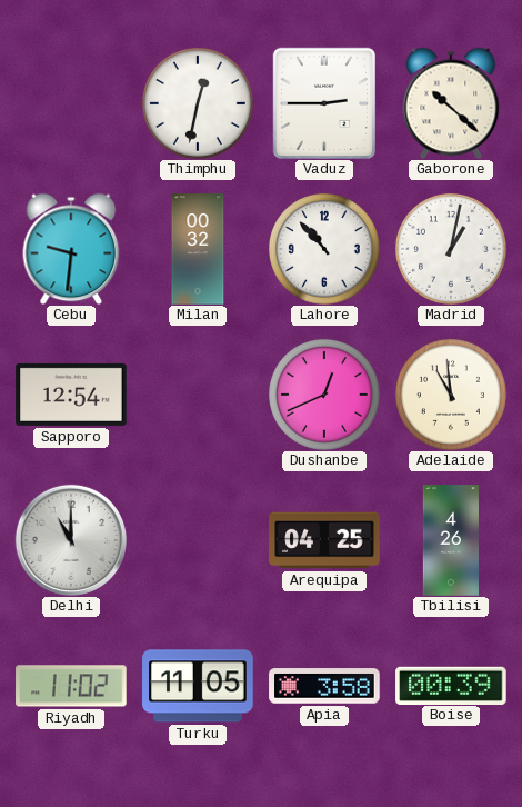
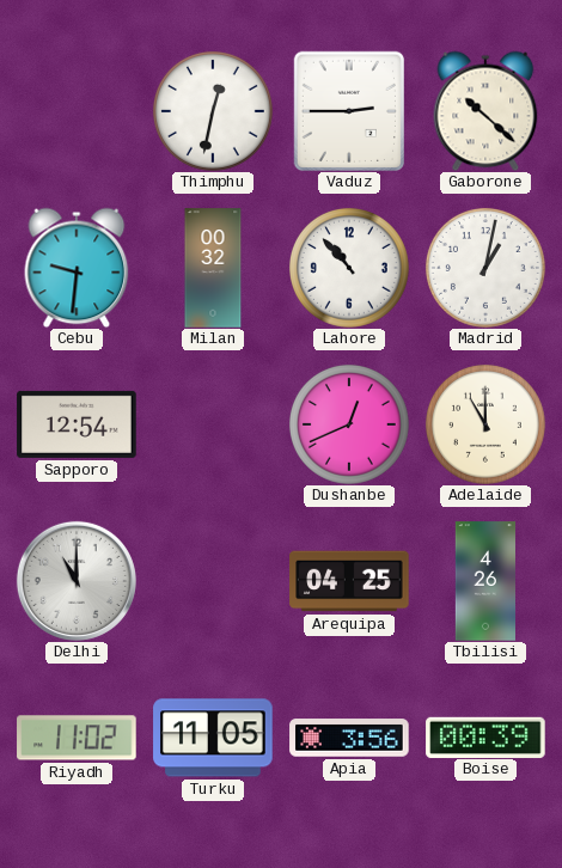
Adelaide: 10:59 -> 11:00
Apia: 3:58 -> 3:56
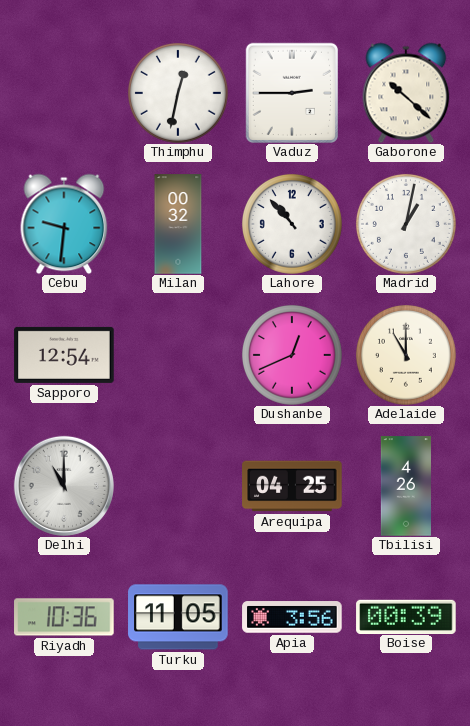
Riyadh: 11:02 -> 10:36
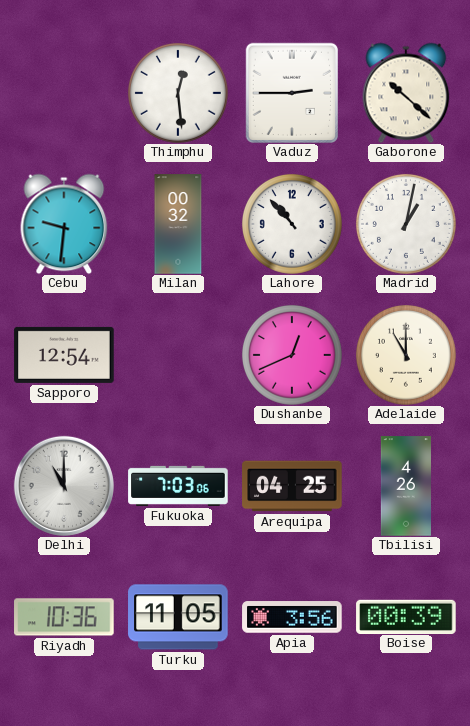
Thimphu: 12:32 -> 12:29
Fukuoka: none -> 7:03
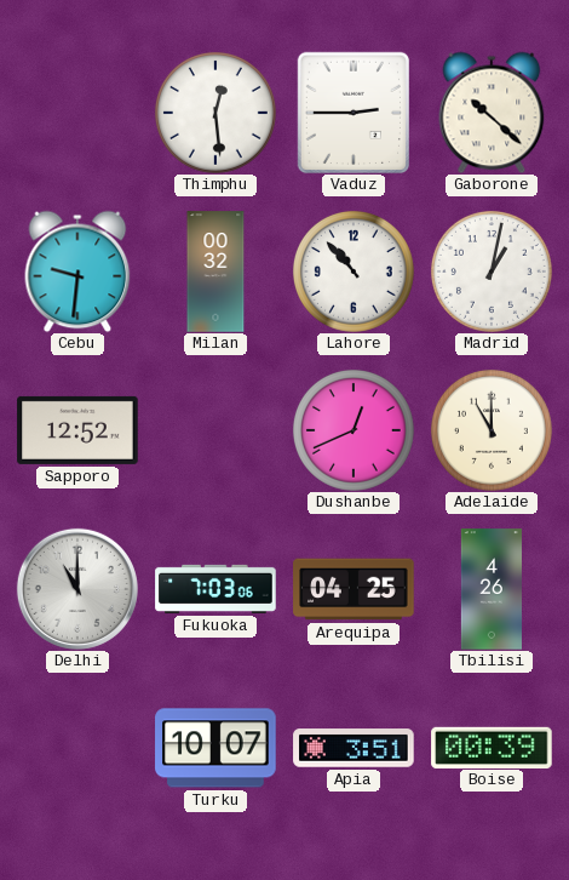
Sapporo: 12:54 -> 12:52
Riyadh: 10:36 -> none
Turku: 11:05 -> 10:07
Apia: 3:56 -> 3:51
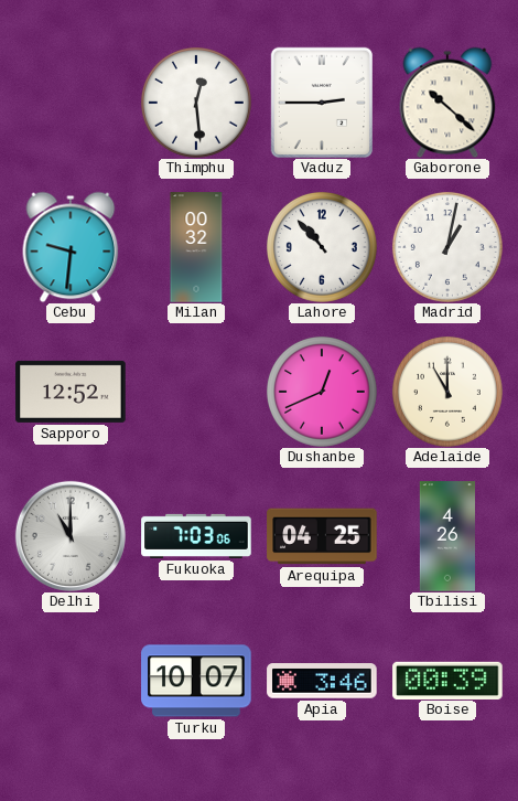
Apia: 3:51 -> 3:46
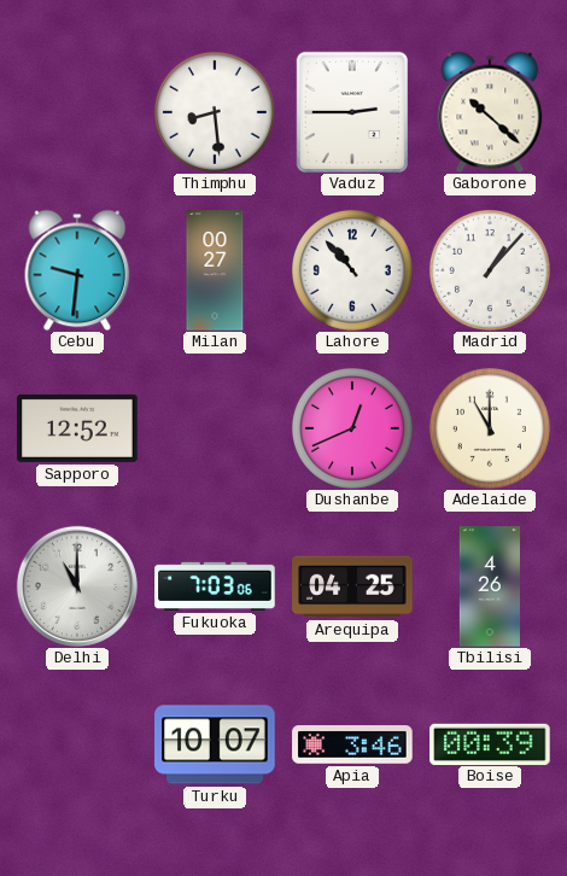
Thimphu: 12:29 -> 8:29
Milan: 00:32 -> 00:27
Madrid: 1:02 -> 1:07
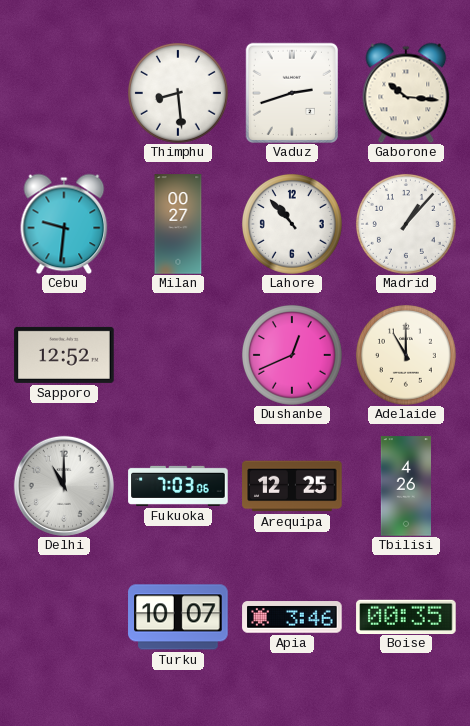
Vaduz: 2:45 -> 2:42
Gaborone: 10:22 -> 10:16
Arequipa: 04:25 -> 12:25
Boise: 00:39 -> 00:35
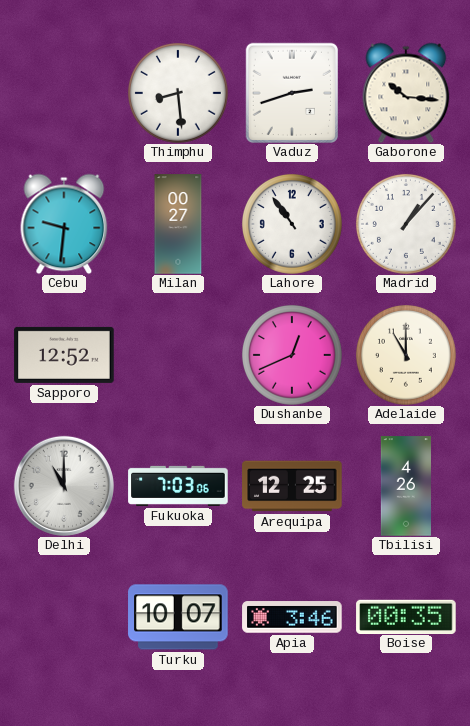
Lahore: 10:53 -> 10:54
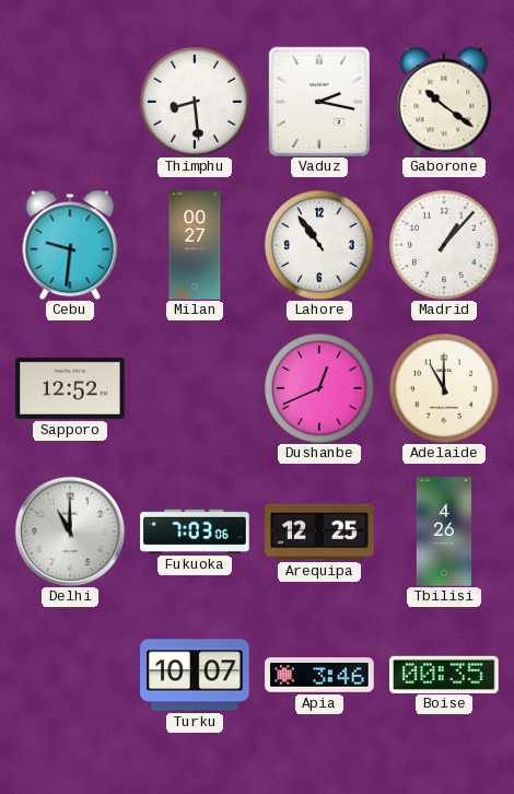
Vaduz: 2:42 -> 2:17
Gaborone: 10:16 -> 10:21
